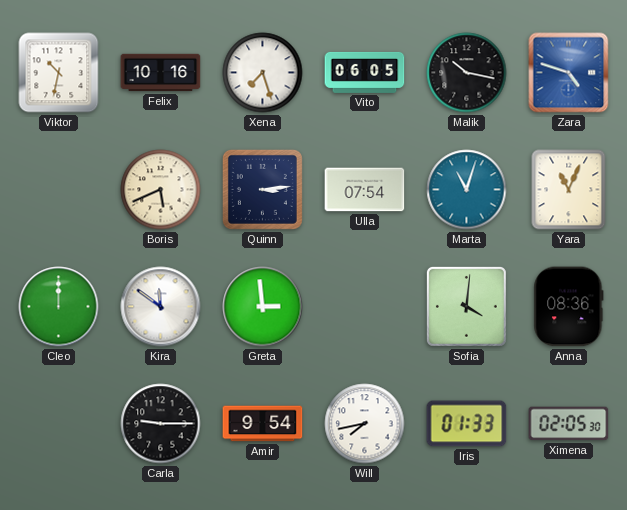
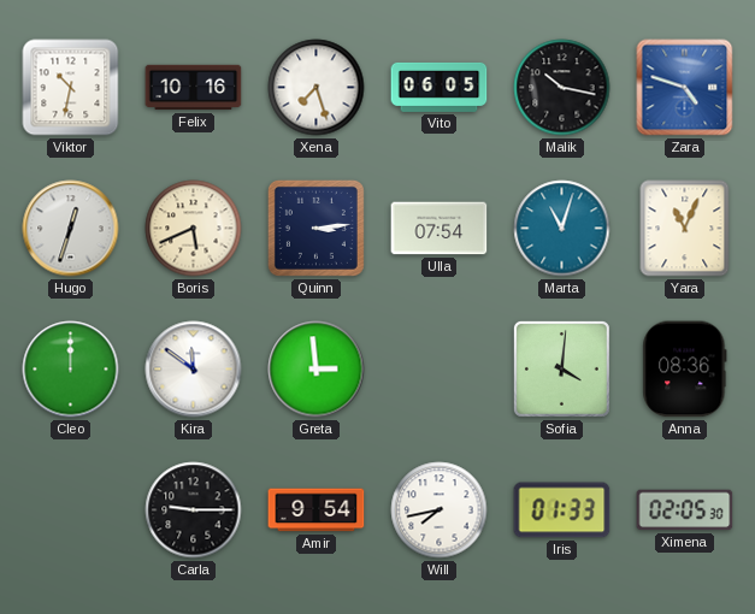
Hugo: none -> 12:33
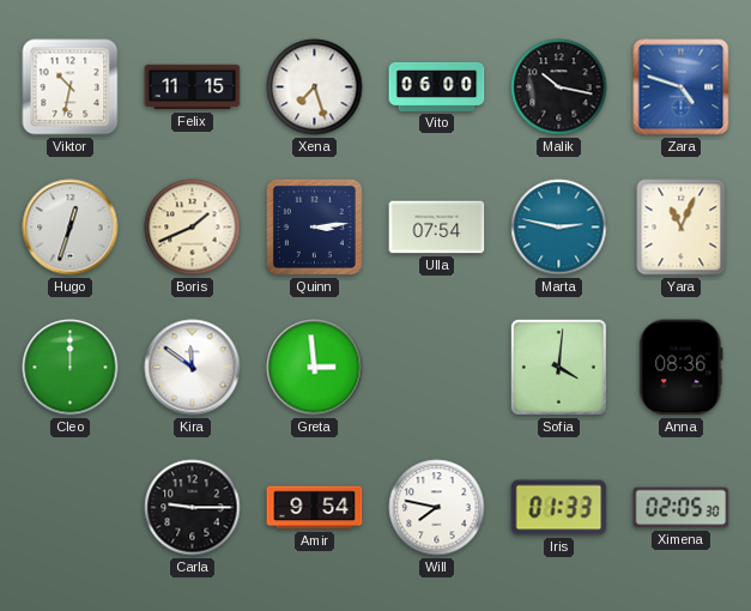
Felix: 10:16 -> 11:15
Vito: 06:05 -> 06:00
Boris: 5:41 -> 1:41
Marta: 11:03 -> 2:47
Will: 7:43 -> 7:47
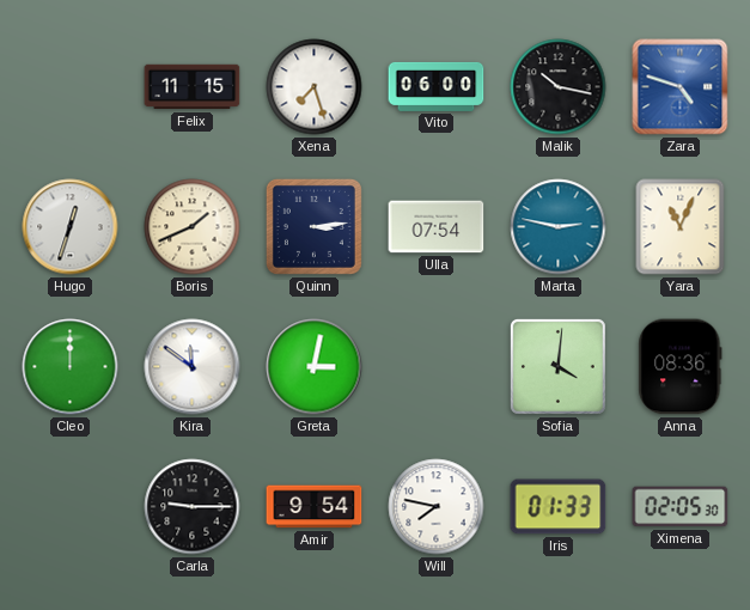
Viktor: 10:32 -> none
Greta: 2:59 -> 3:02
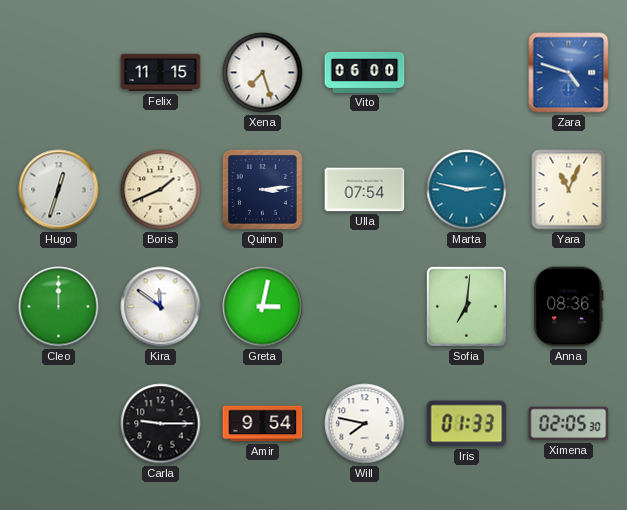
Malik: 10:17 -> none
Sofia: 4:01 -> 7:01
